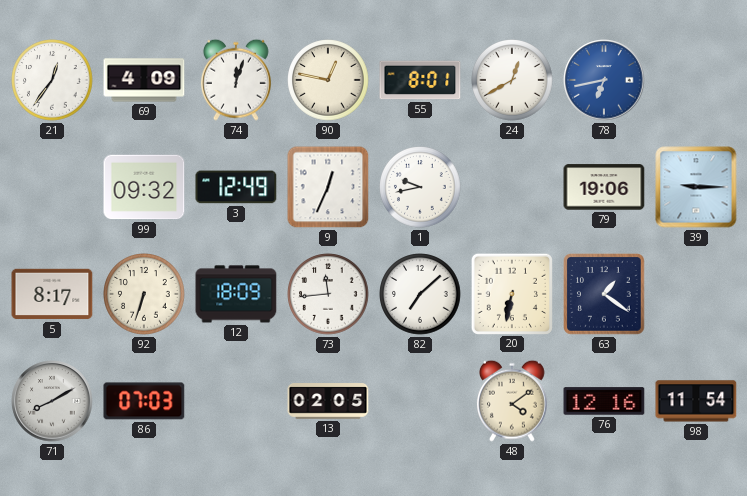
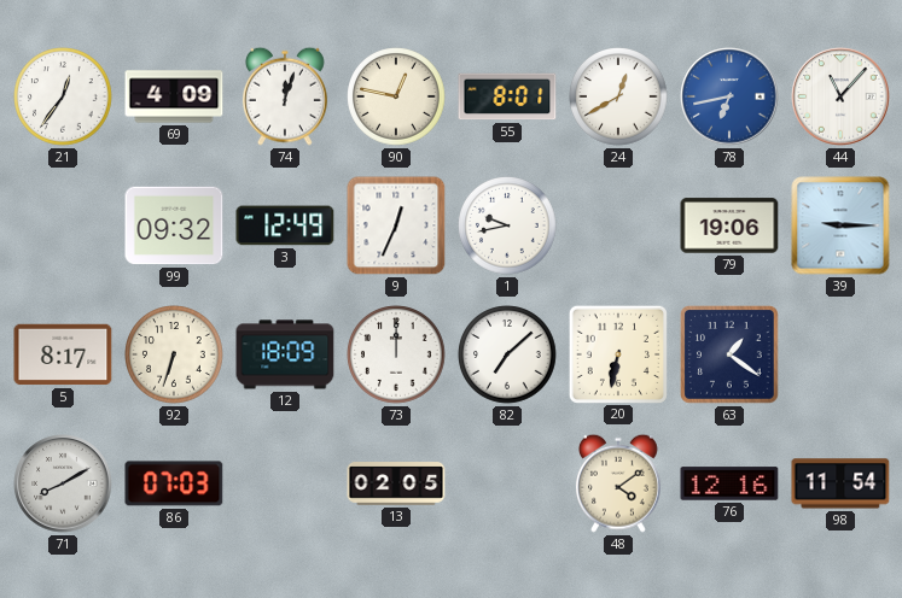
44: none -> 11:07
73: 11:44 -> 12:00
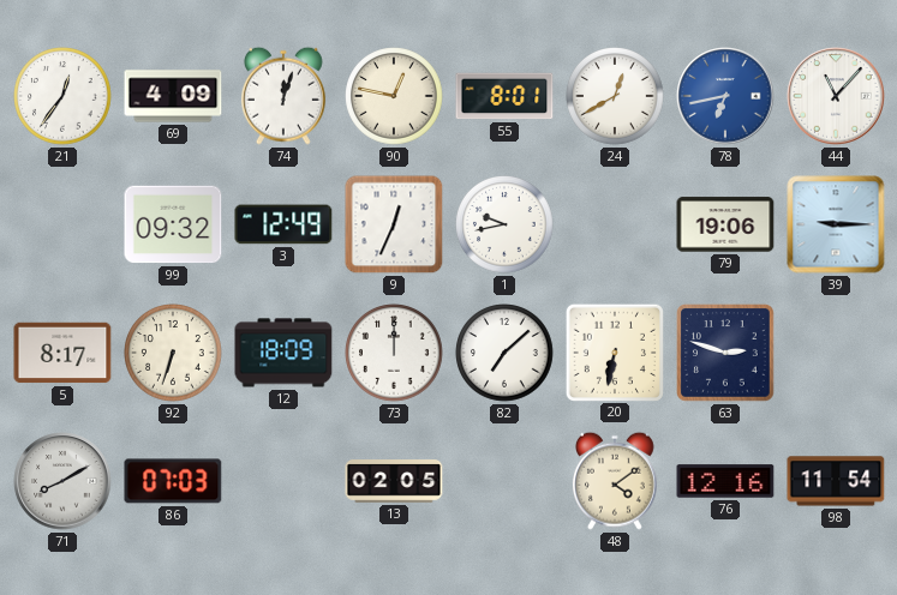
63: 1:21 -> 2:48
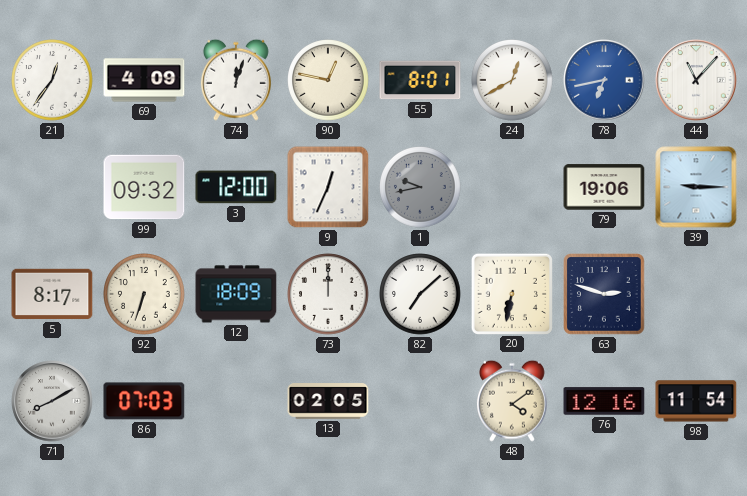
3: 12:49 -> 12:00
1 dial: white -> grey
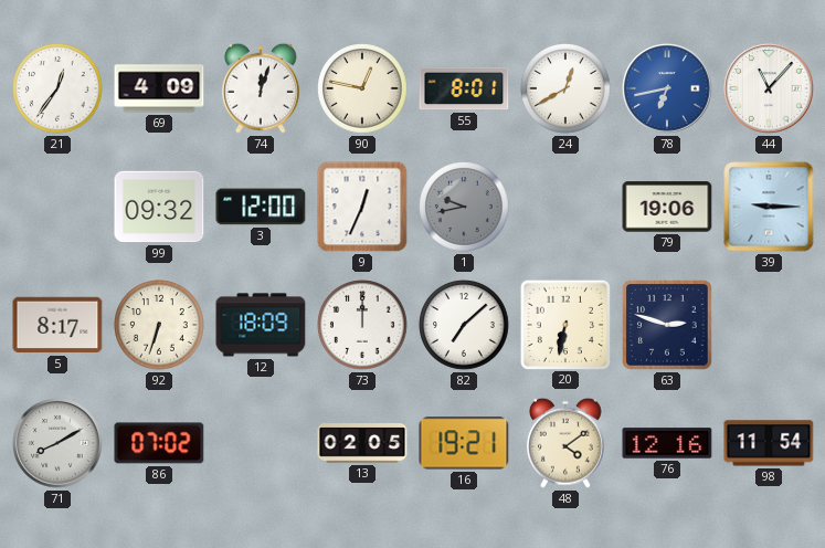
86: 07:03 -> 07:02
16: none -> 19:21
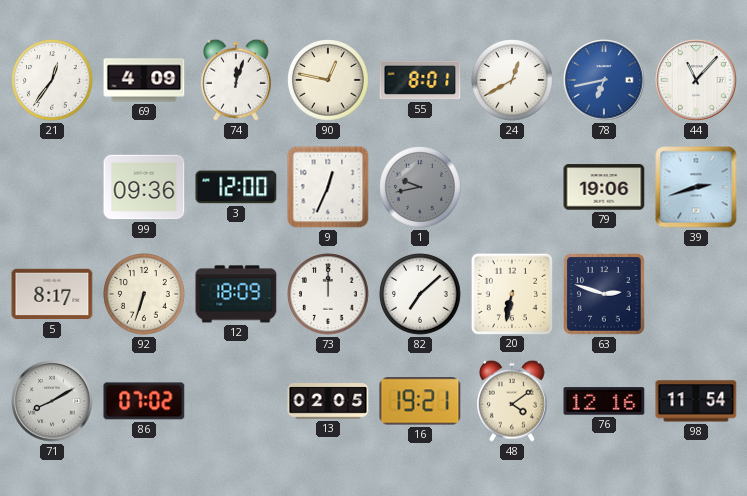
99: 09:32 -> 09:36
39: 9:15 -> 2:42
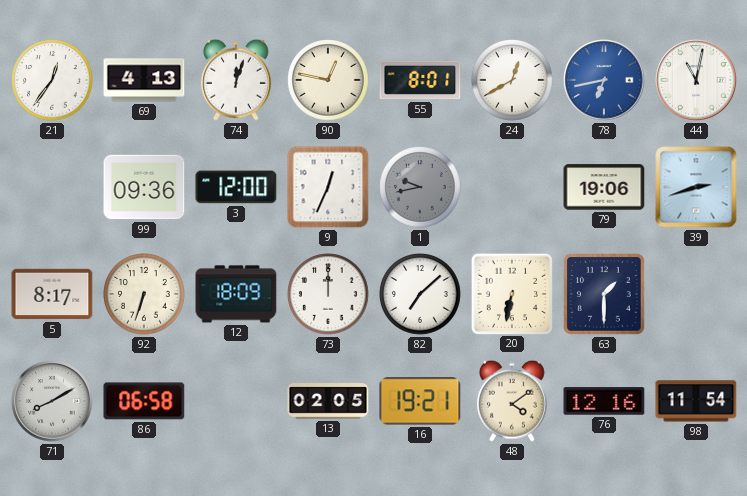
69: 4:09 -> 4:13
44: 11:07 -> 11:02
63: 2:48 -> 1:30
86: 07:02 -> 06:58
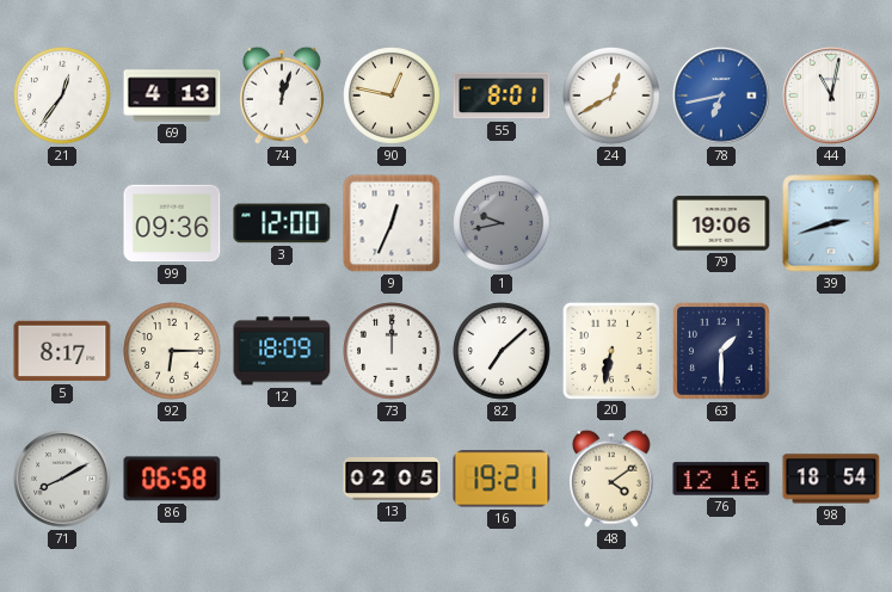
92: 6:33 -> 6:15
98: 11:54 -> 18:54
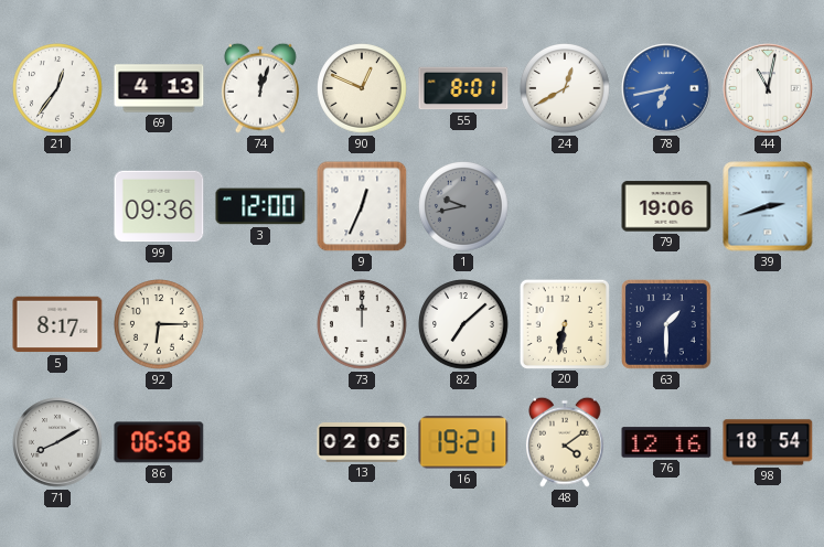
90: 12:47 -> 12:49
12: 18:09 -> none
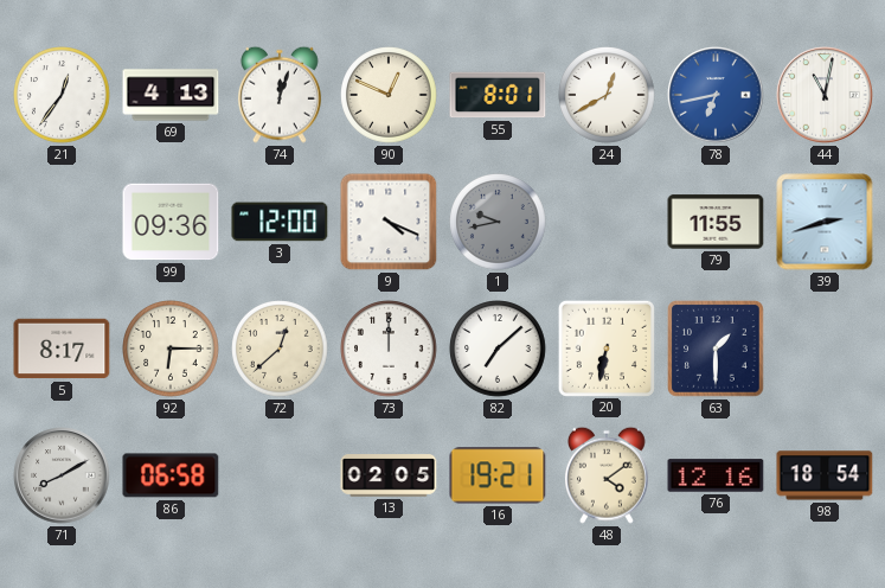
9: 12:34 -> 4:19
79: 19:06 -> 11:55
72: none -> 12:38
